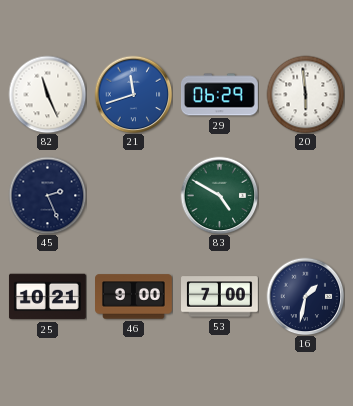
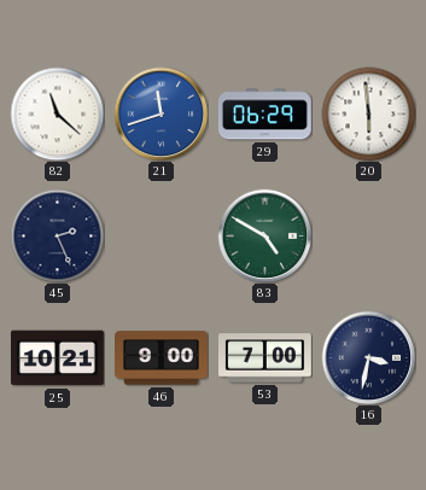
82: 11:26 -> 11:22
16: 1:32 -> 3:32
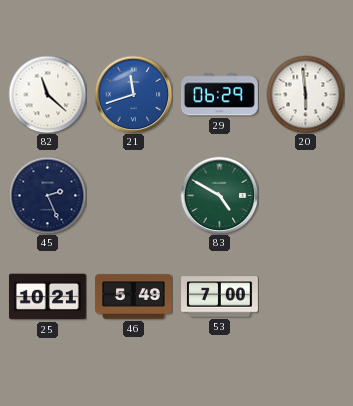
46: 9:00 -> 5:49
16: 3:32 -> none
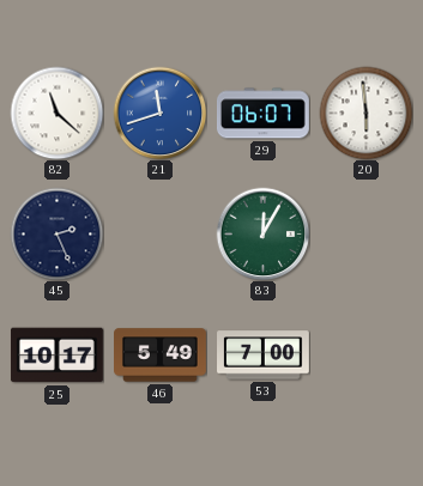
29: 06:29 -> 06:07
83: 4:50 -> 12:05
25: 10:21 -> 10:17
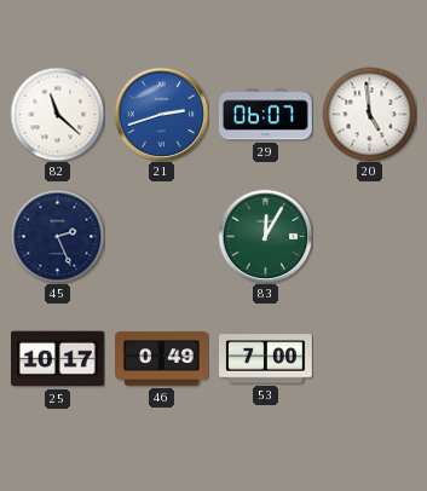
21: 11:42 -> 2:42
20: 5:59 -> 4:59
46: 5:49 -> 0:49
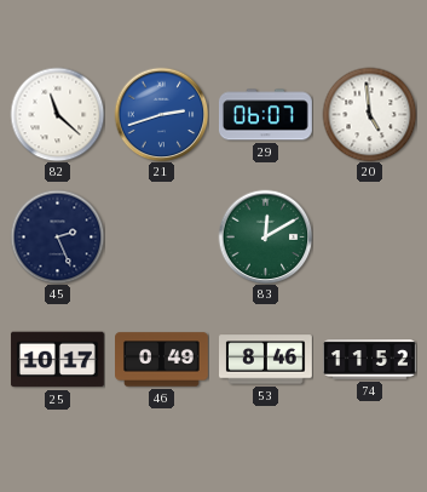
83: 12:05 -> 12:10
53: 7:00 -> 8:46
74: none -> 11:52
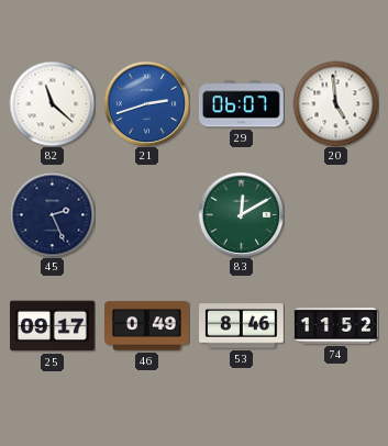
25: 10:17 -> 09:17
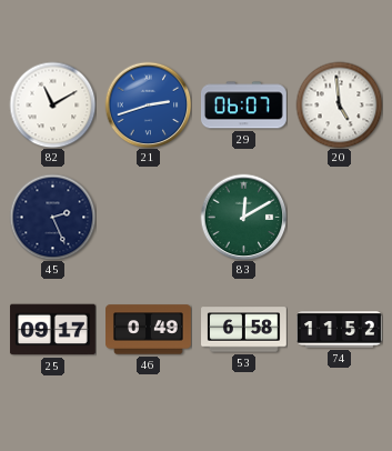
82: 11:22 -> 11:10
53: 8:46 -> 6:58
